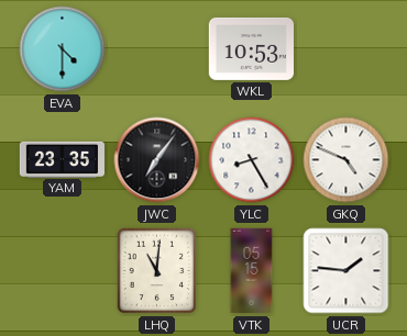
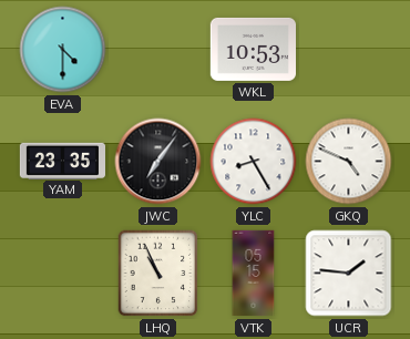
LHQ: 11:01 -> 10:56
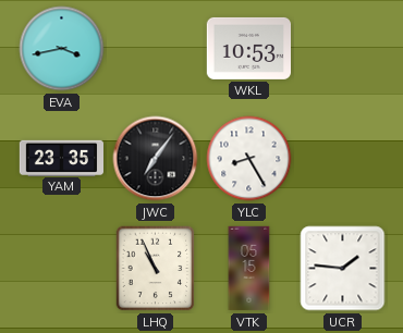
EVA: 4:30 -> 3:43
GKQ: 4:49 -> none
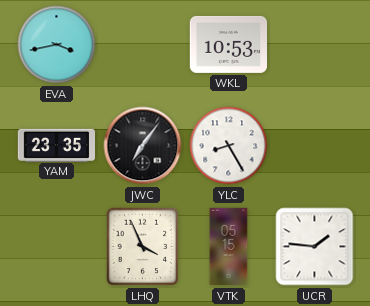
LHQ: 10:56 -> 3:56
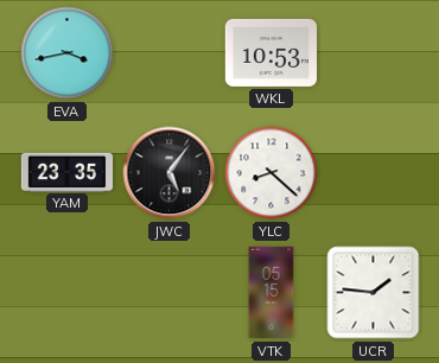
JWC: 7:06 -> 5:06
YLC: 8:25 -> 8:22
LHQ: 3:56 -> none
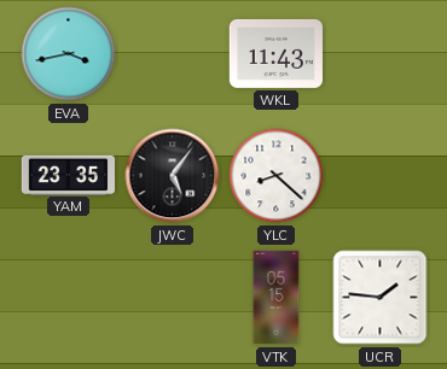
WKL: 10:53 -> 11:43
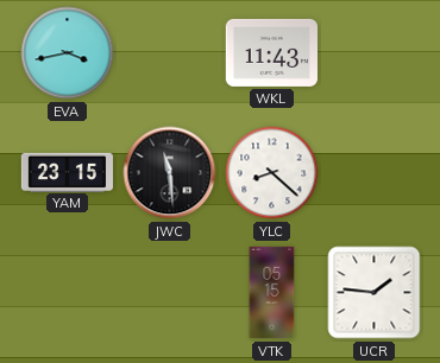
YAM: 23:35 -> 23:15
JWC: 5:06 -> 11:29
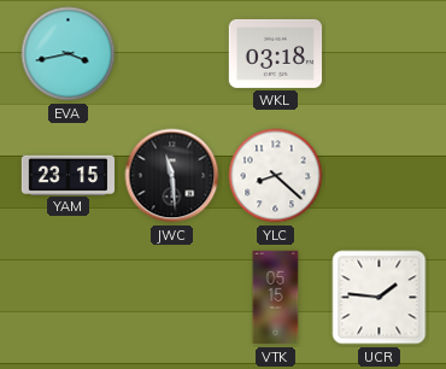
WKL: 11:43 -> 03:18
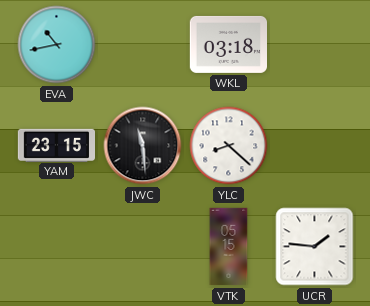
EVA: 3:43 -> 10:43
